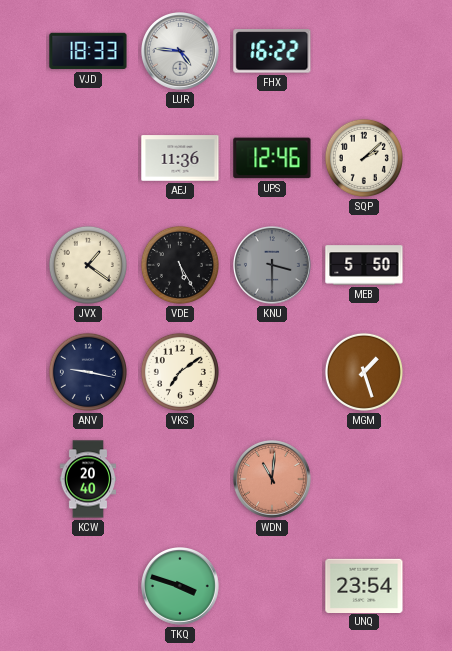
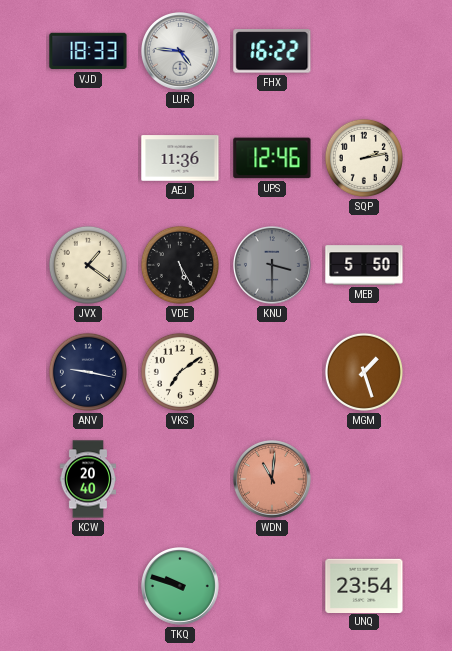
SQP: 2:08 -> 2:13
TKQ: 3:48 -> 9:48
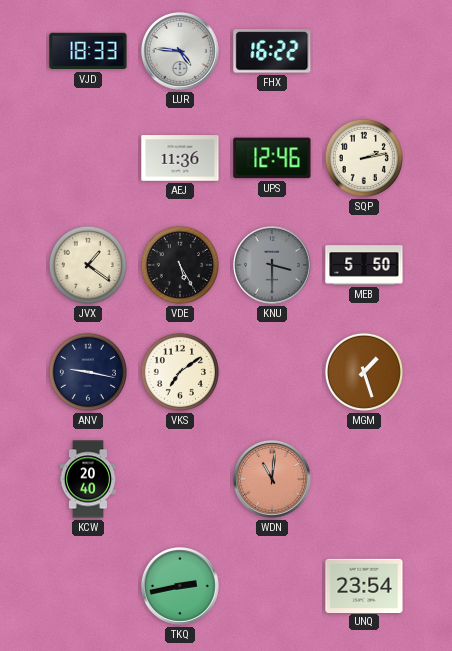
TKQ: 9:48 -> 2:43
